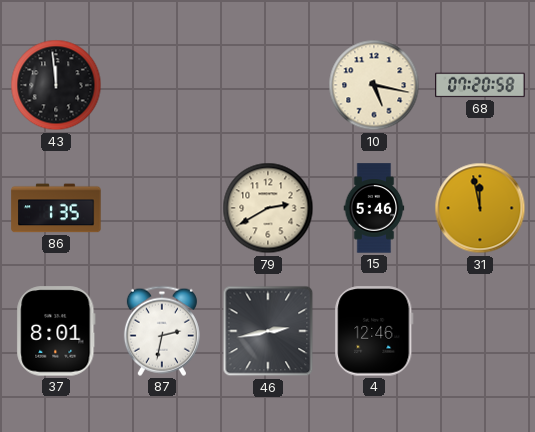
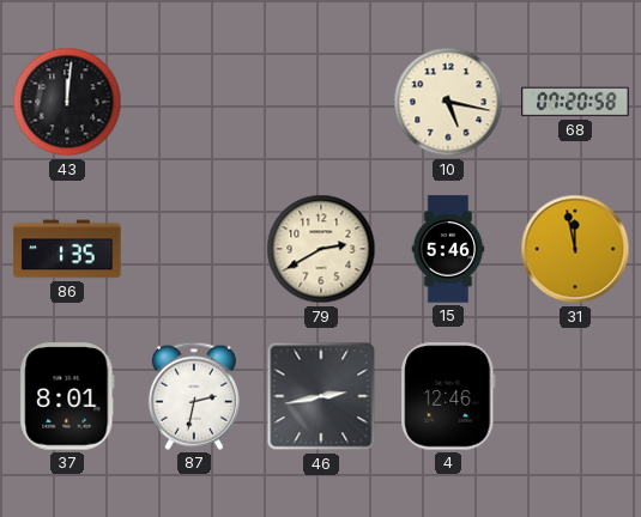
43: 11:59 -> 12:01
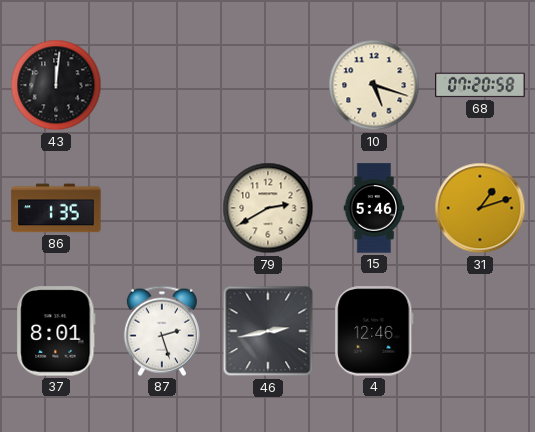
10: 5:17 -> 5:18
31: 11:58 -> 1:12
87: 2:32 -> 2:27
